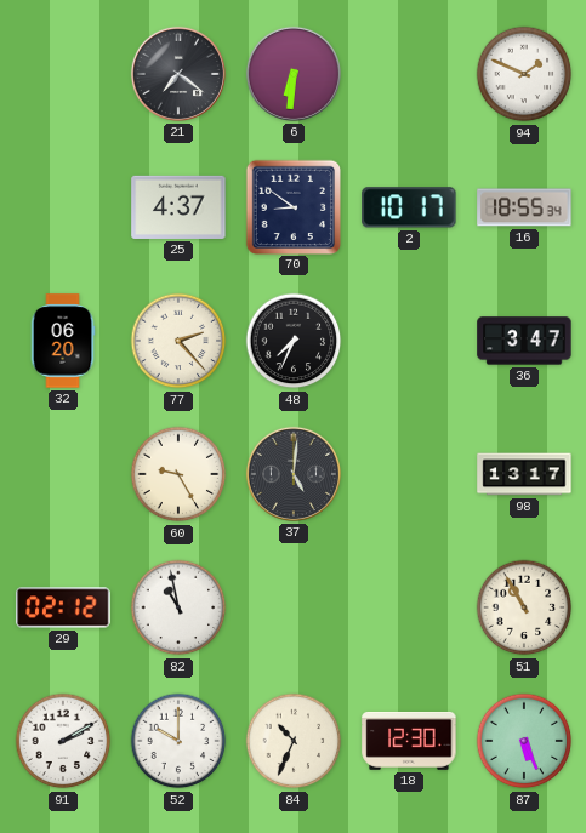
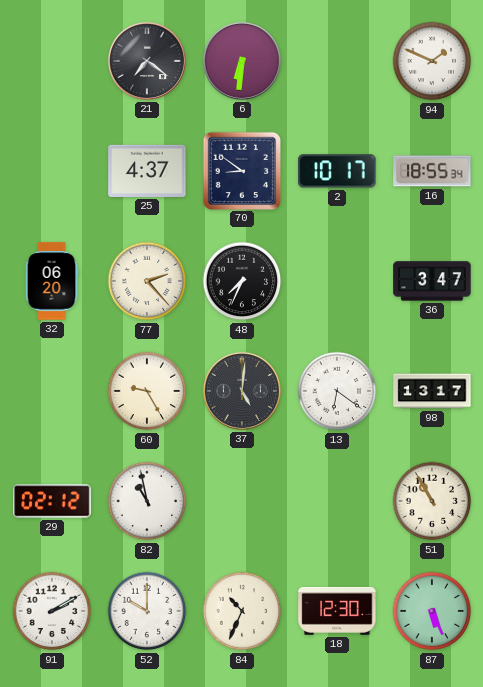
13: none -> 6:21
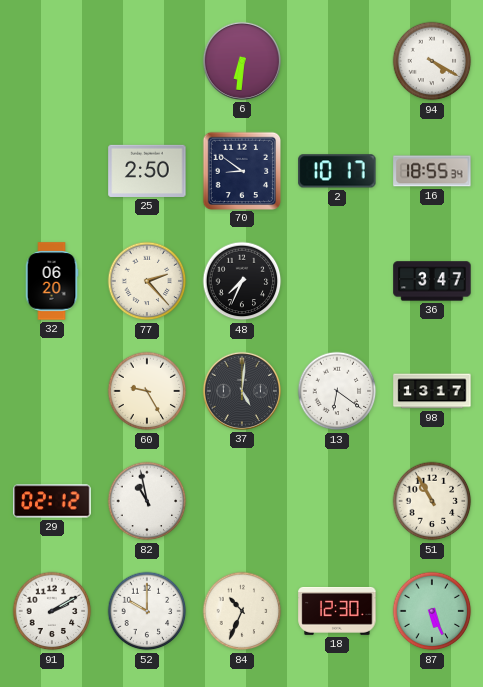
21: 7:21 -> none
94: 1:49 -> 4:20
25: 4:37 -> 2:50
